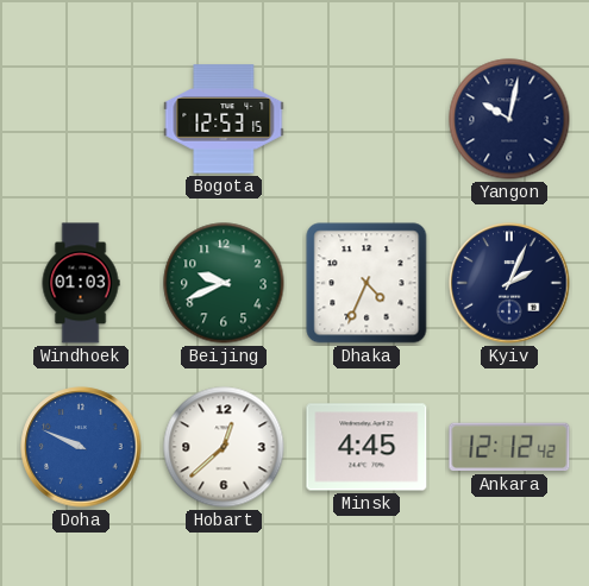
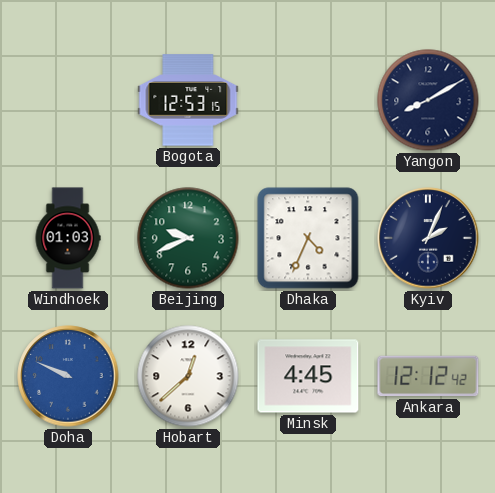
Yangon: 10:02 -> 8:10
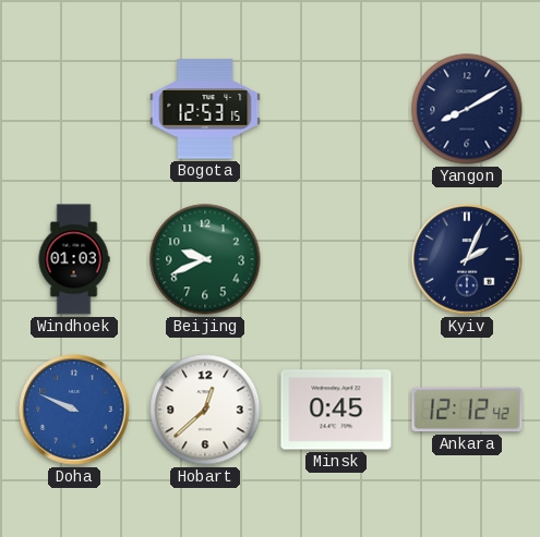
Dhaka: 4:34 -> none
Minsk: 4:45 -> 0:45
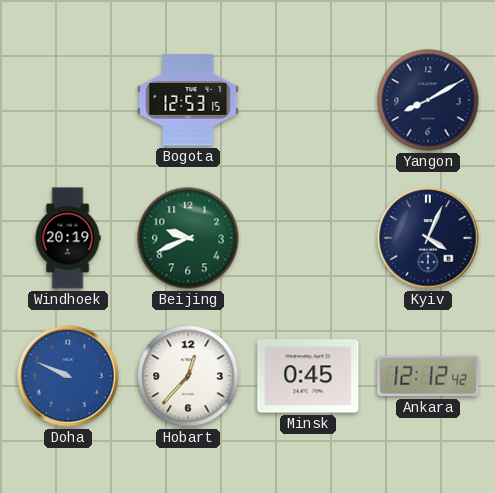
Windhoek: 01:03 -> 20:19
Kyiv: 2:04 -> 4:04
Hobart: 12:38 -> 12:37
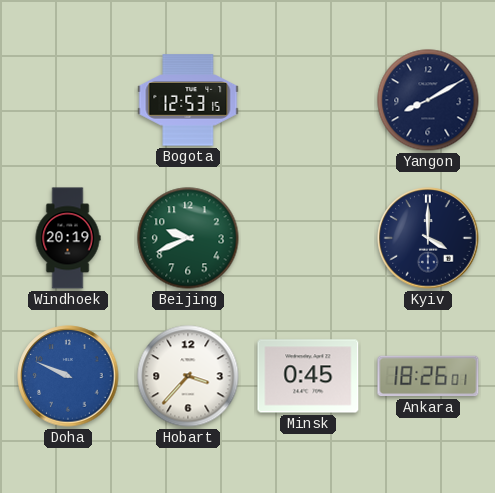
Kyiv: 4:04 -> 4:00
Hobart: 12:37 -> 3:37
Ankara: 12:12 -> 18:26
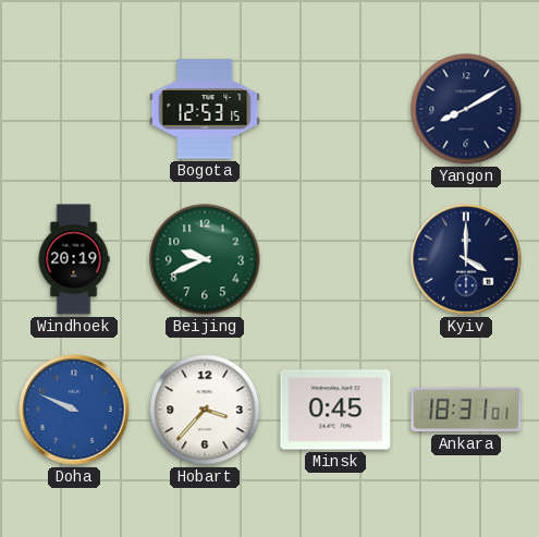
Ankara: 18:26 -> 18:31
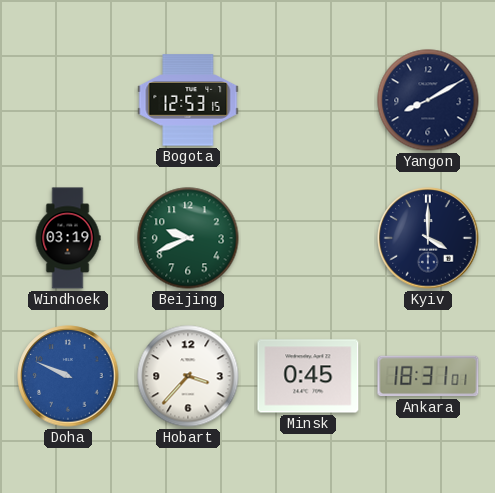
Windhoek: 20:19 -> 03:19
